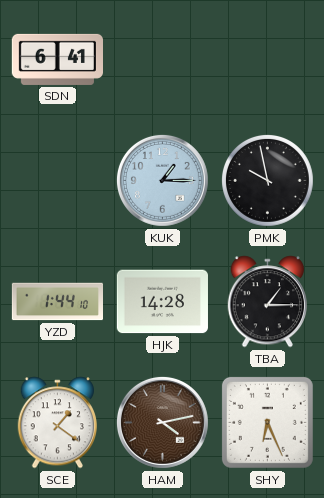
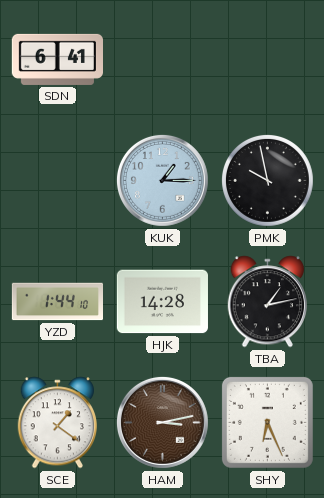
TBA: 1:15 -> 1:13
HAM: 4:13 -> 3:13
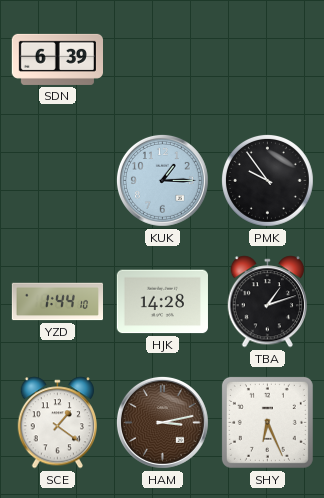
SDN: 6:41 -> 6:39
PMK: 9:58 -> 9:54
TBA: 1:13 -> 1:12
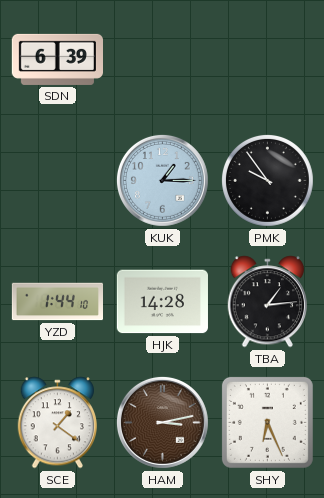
TBA: 1:12 -> 1:14
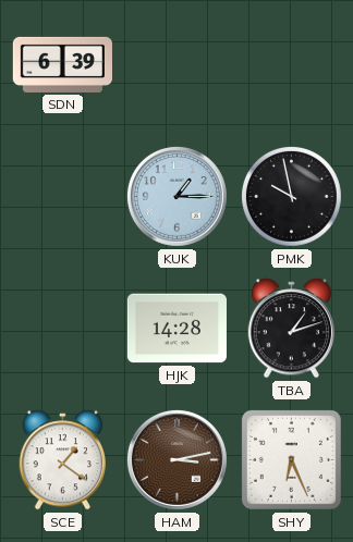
PMK: 9:54 -> 9:58
YZD: 1:44 -> none
TBA: 1:14 -> 1:12
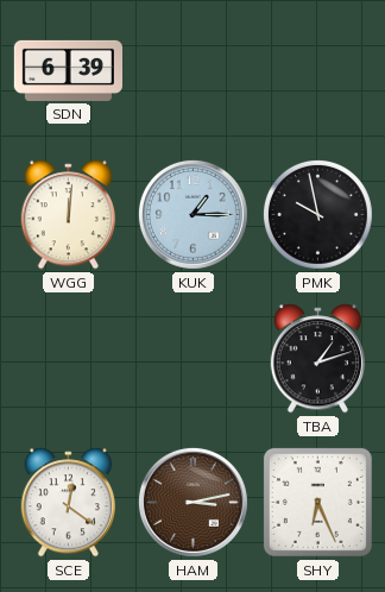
WGG: none -> 12:01
HJK: 14:28 -> none
SCE: 1:21 -> 12:21
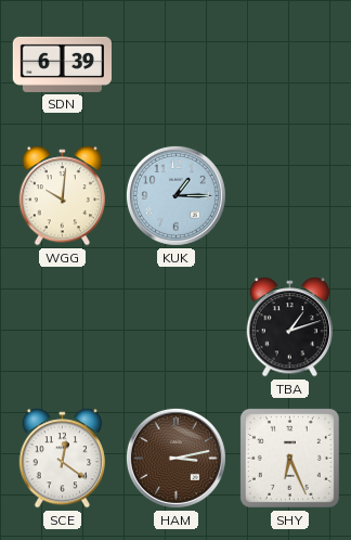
WGG: 12:01 -> 10:01
PMK: 9:58 -> none
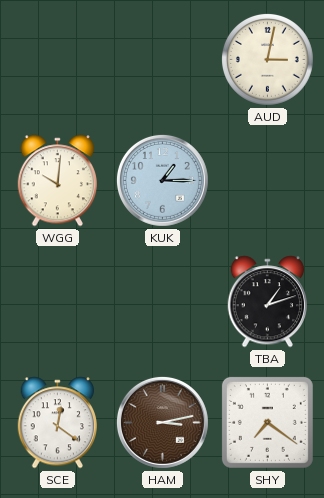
SDN: 6:39 -> none
AUD: none -> 3:02
SHY: 6:26 -> 7:21
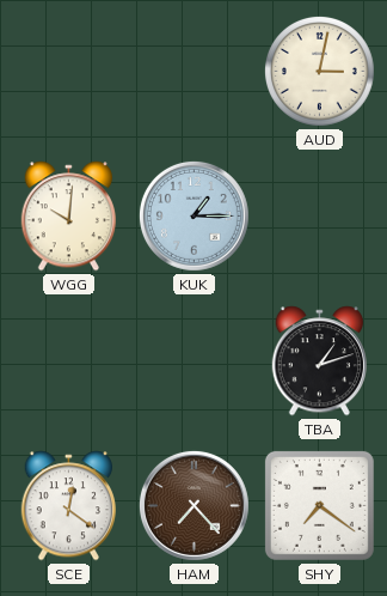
HAM: 3:13 -> 7:23
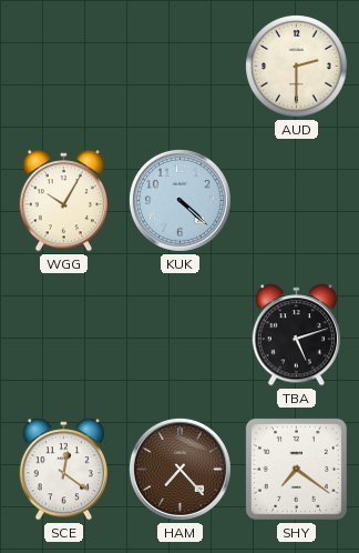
AUD: 3:02 -> 2:30
WGG: 10:01 -> 10:05
KUK: 1:15 -> 4:22
TBA: 1:12 -> 5:12
